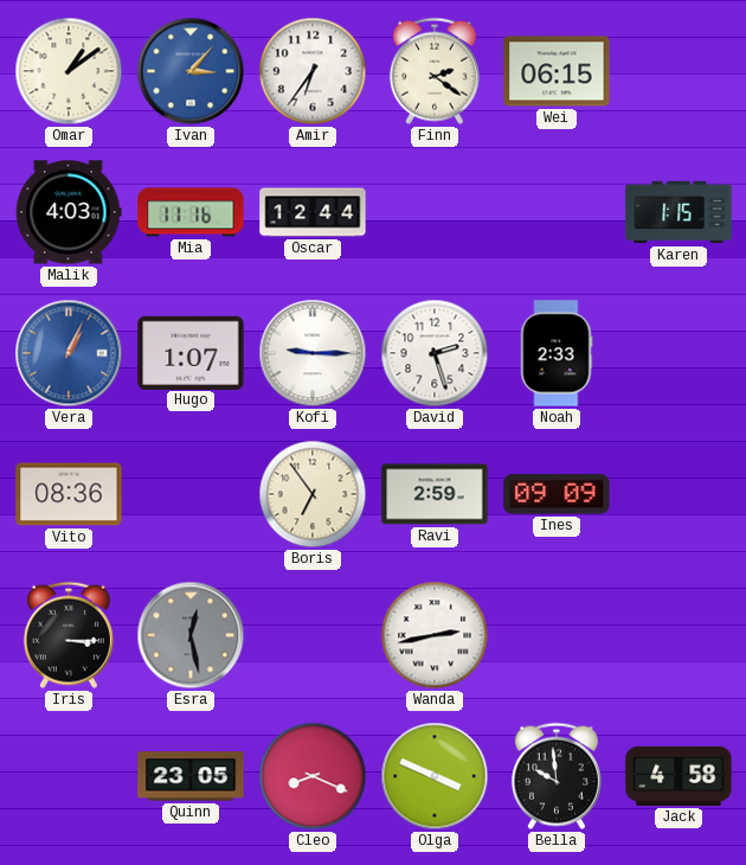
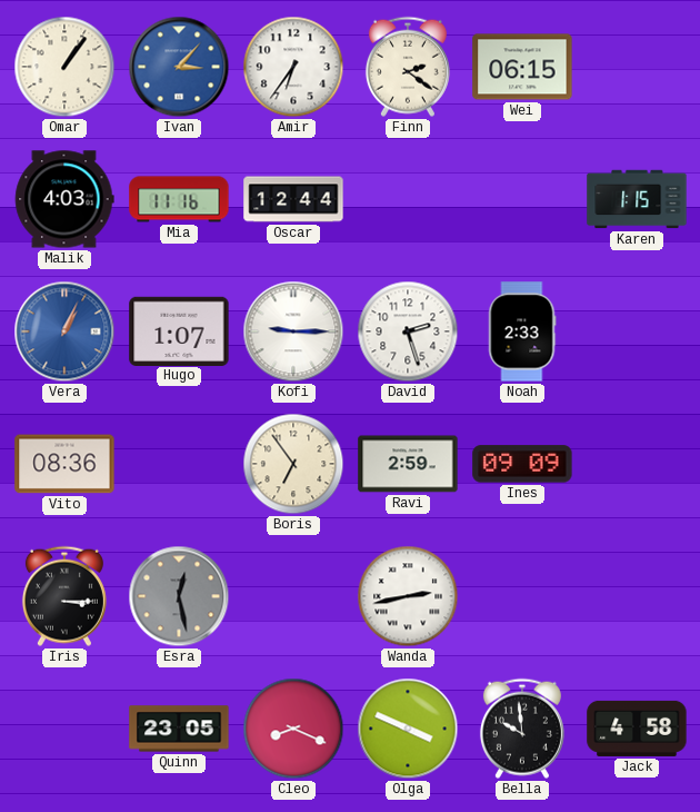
Omar: 1:09 -> 1:06
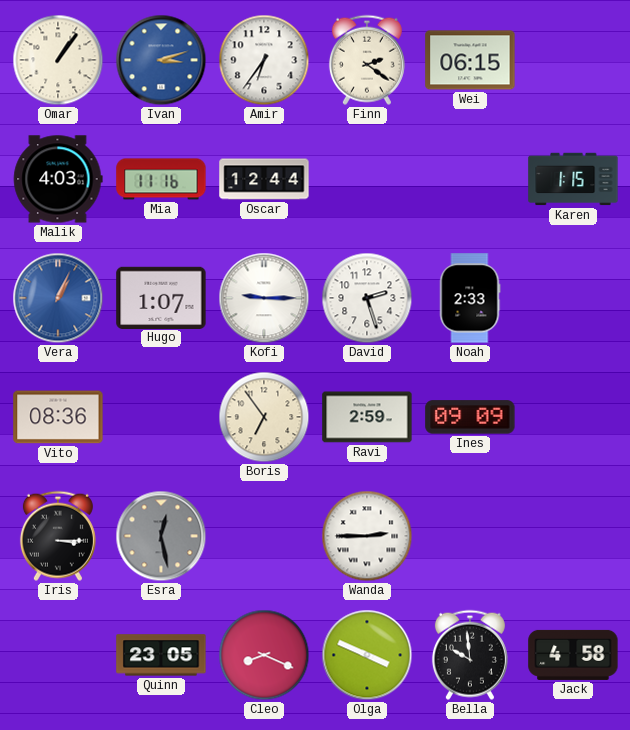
Ivan: 3:07 -> 3:12
Wanda: 2:43 -> 2:45
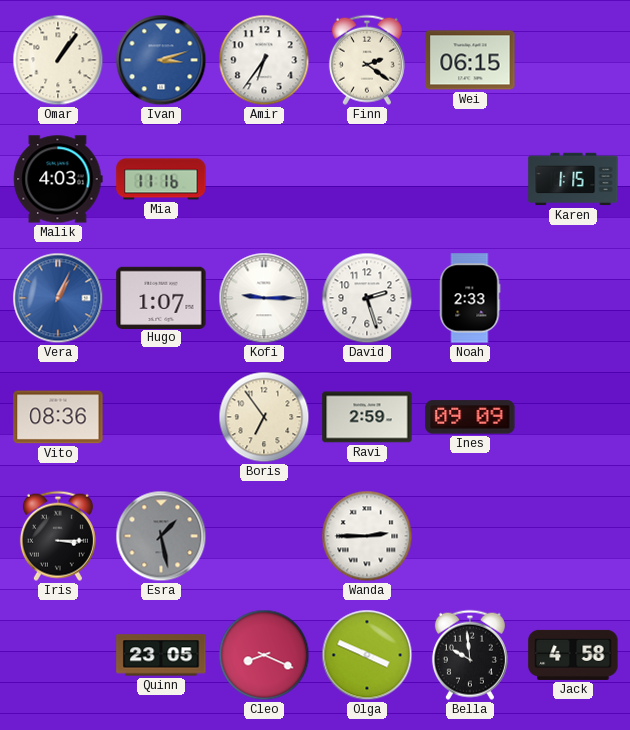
Oscar: 12:44 -> none
Esra: 12:28 -> 1:28
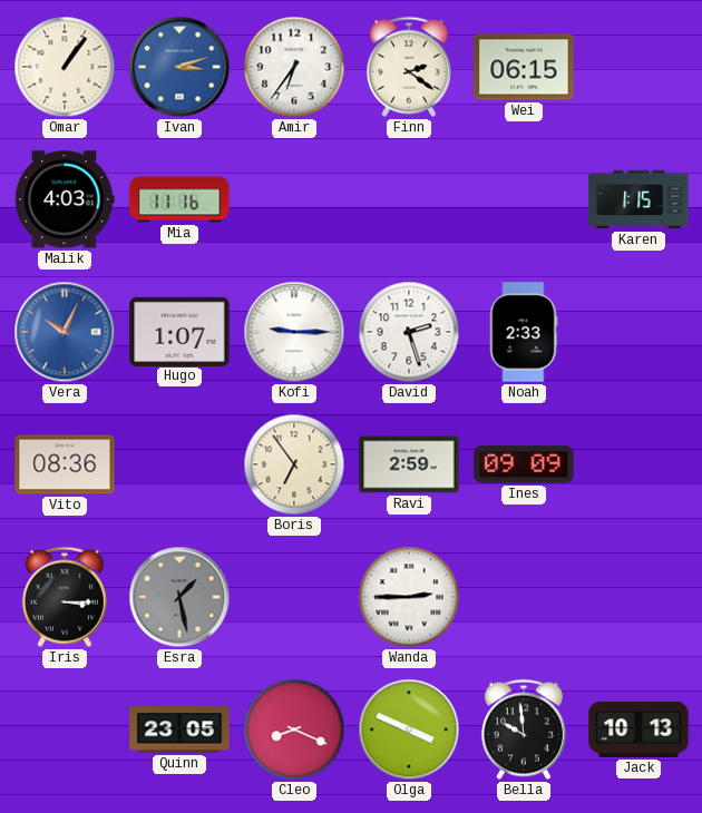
Vera: 1:04 -> 10:04
Jack: 4:58 -> 10:13
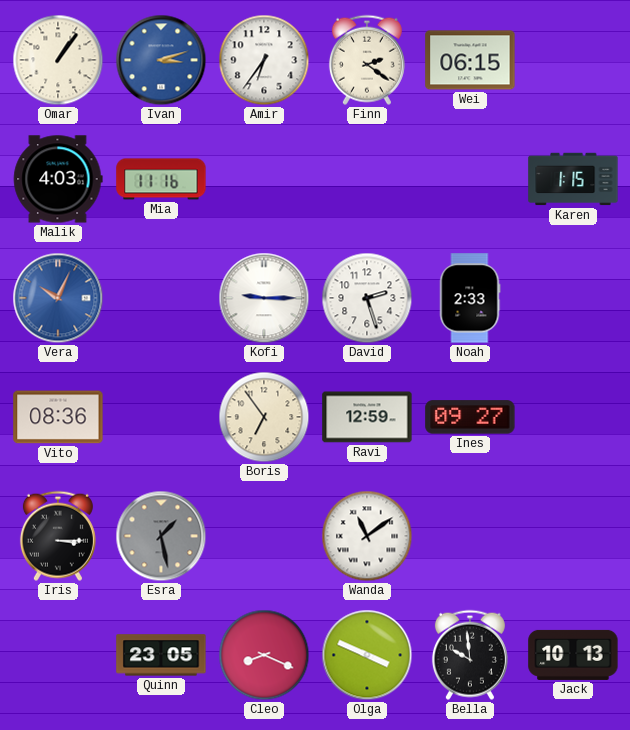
Hugo: 1:07 -> none
Ravi: 2:59 -> 12:59
Ines: 09:09 -> 09:27
Wanda: 2:45 -> 11:09
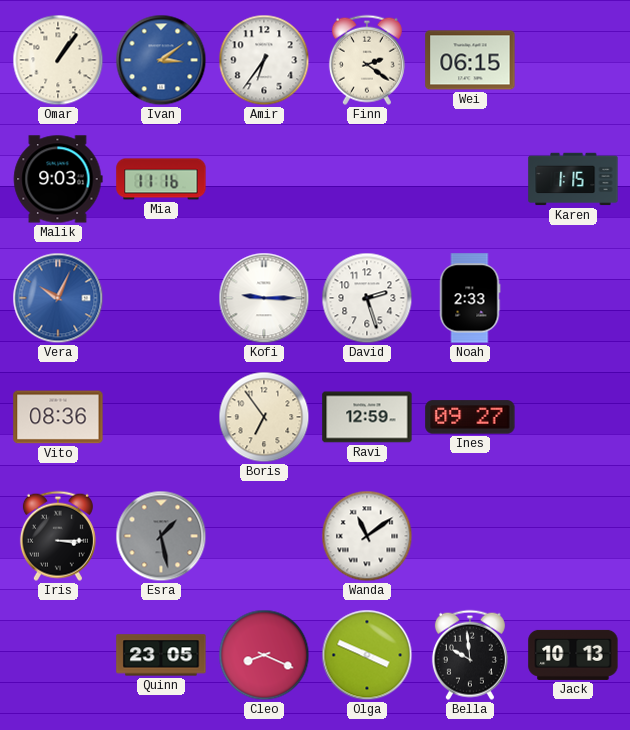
Ivan: 3:12 -> 3:09
Malik: 4:03 -> 9:03
